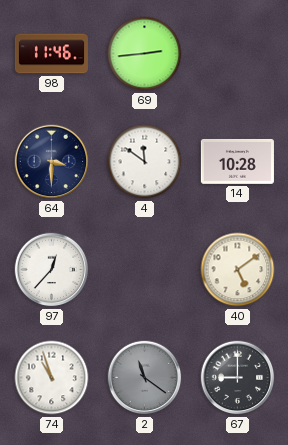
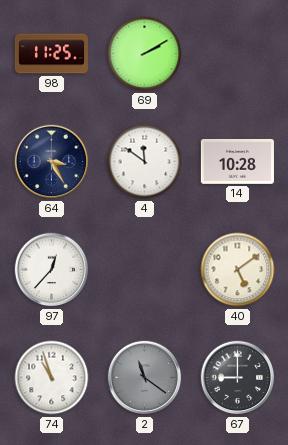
98: 11:46 -> 11:25
69: 2:44 -> 2:10
64: 3:30 -> 3:25
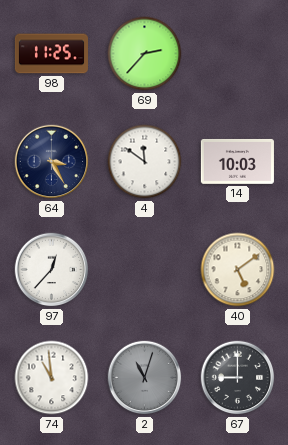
69: 2:10 -> 2:37
14: 10:28 -> 10:03
74: 10:57 -> 10:59
2: 11:21 -> 11:03
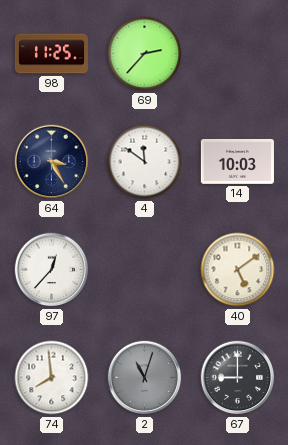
74: 10:59 -> 7:59
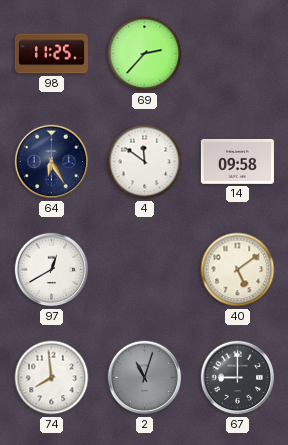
64: 3:25 -> 6:25
14: 10:03 -> 09:58
97: 12:37 -> 12:40
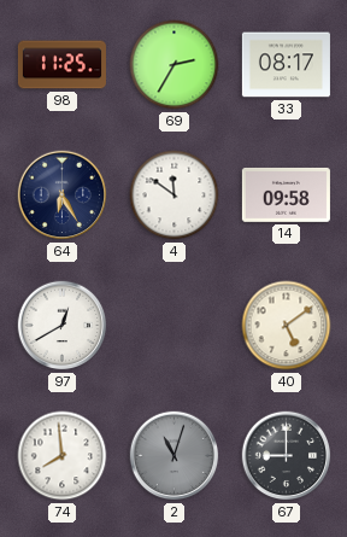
69: 2:37 -> 2:35
33: none -> 08:17
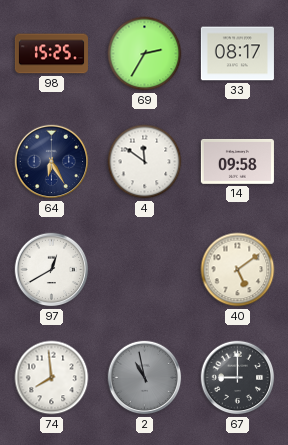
98: 11:25 -> 15:25
2: 11:03 -> 10:58
